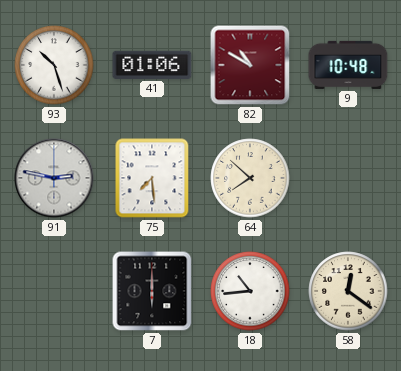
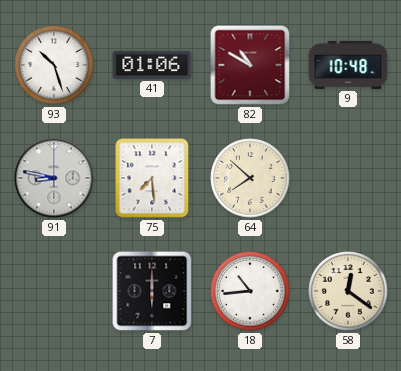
91: 2:47 -> 8:47
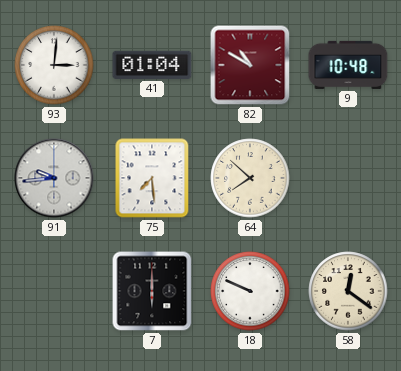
93: 10:27 -> 3:01
41: 01:06 -> 01:04
91: 8:47 -> 9:44
18: 10:44 -> 9:49
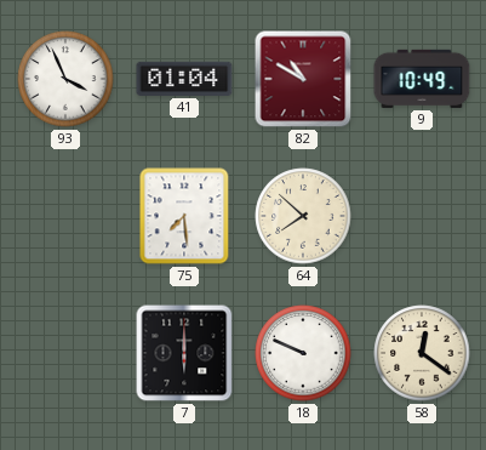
93: 3:01 -> 3:56
9: 10:48 -> 10:49
91: 9:44 -> none
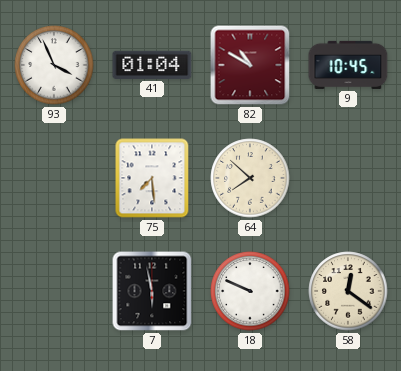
9: 10:49 -> 10:45
7: 6:00 -> 5:58
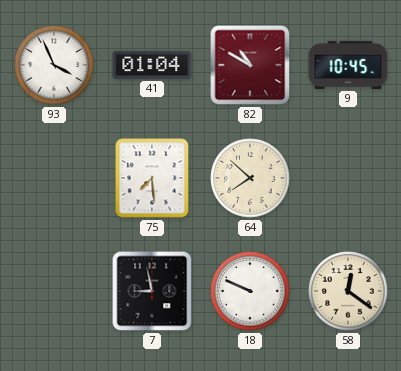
7: 5:58 -> 8:58
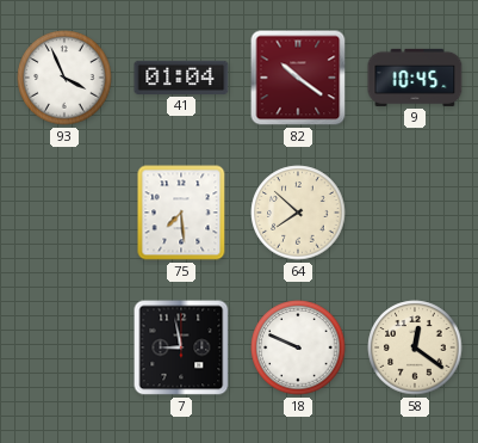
82: 10:50 -> 10:21
